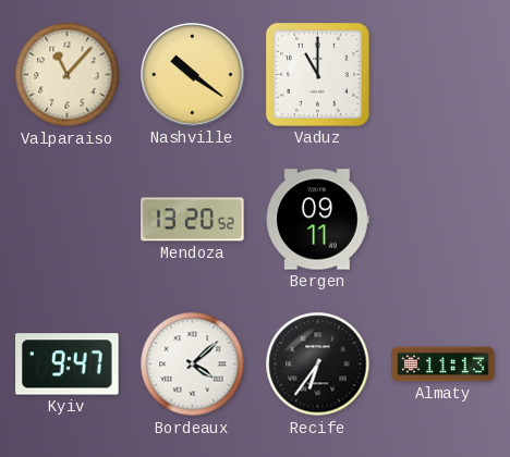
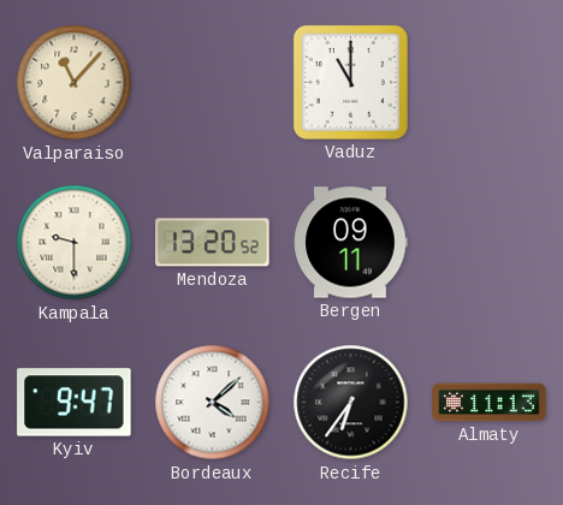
Nashville: 10:21 -> none
Kampala: none -> 9:30
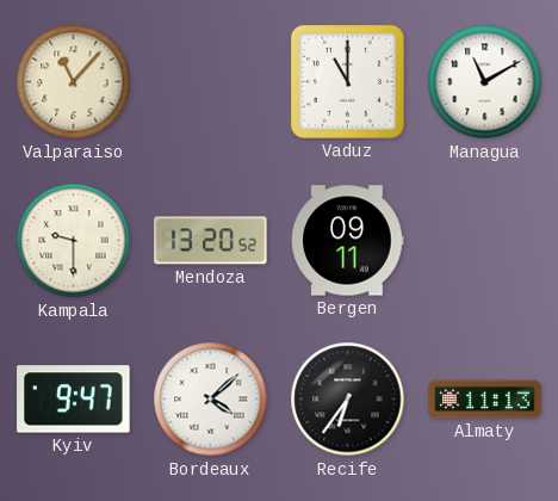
Managua: none -> 11:10
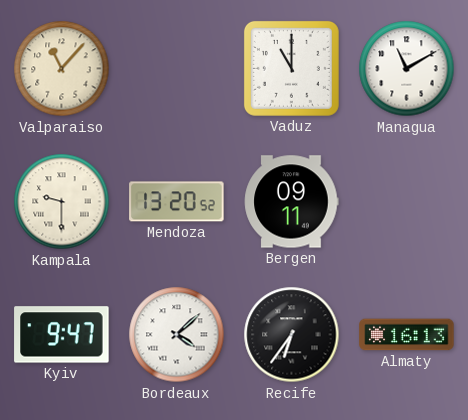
Almaty: 11:13 -> 16:13
